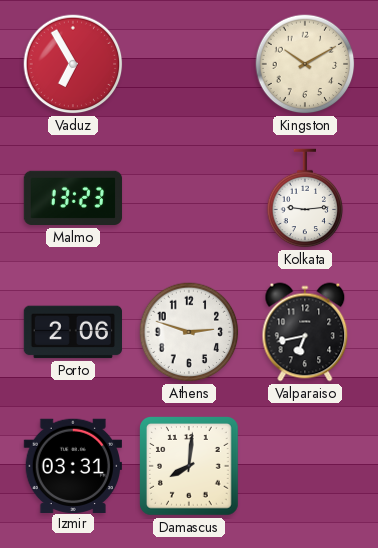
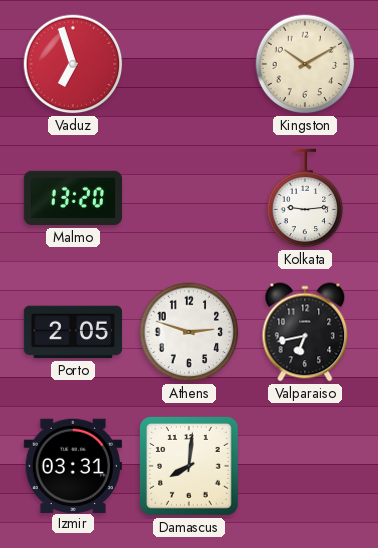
Vaduz: 6:55 -> 6:57
Malmo: 13:23 -> 13:20
Porto: 2:06 -> 2:05
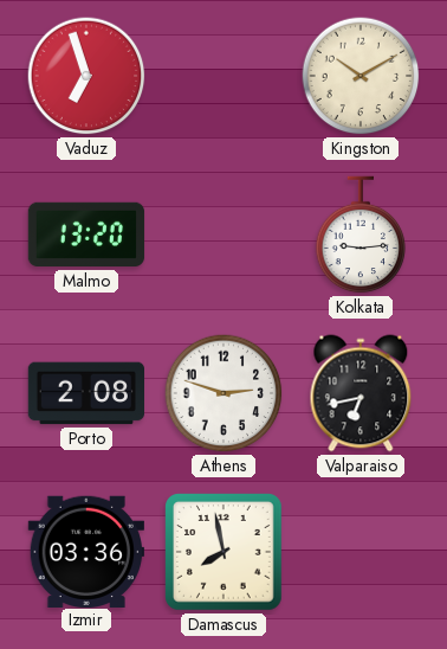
Porto: 2:05 -> 2:08
Izmir: 03:31 -> 03:36
Damascus: 8:01 -> 7:58
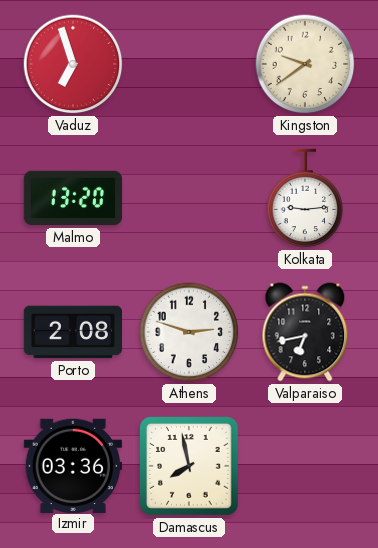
Kingston: 10:10 -> 9:39
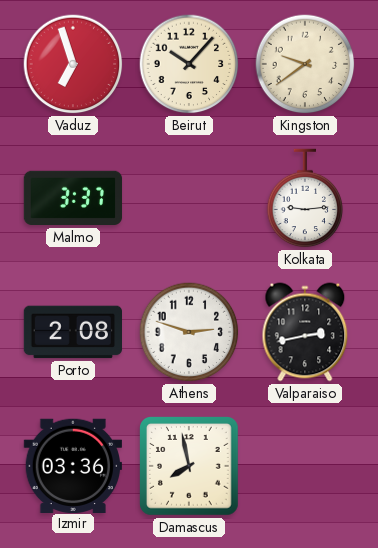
Beirut: none -> 10:07
Malmo: 13:20 -> 3:37
Valparaiso: 6:43 -> 2:43
